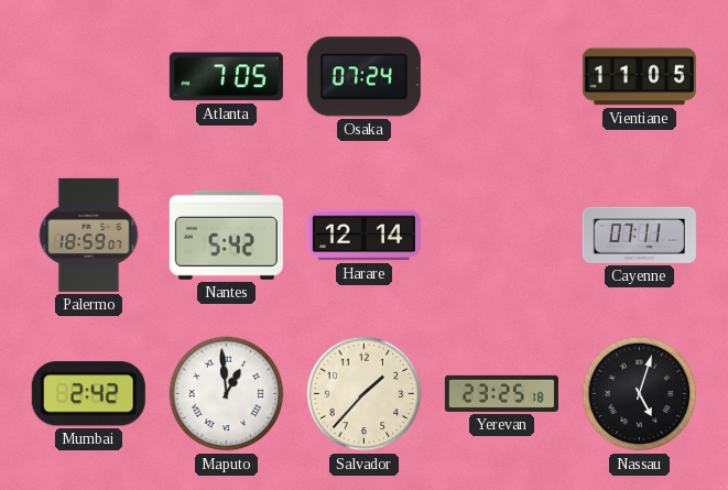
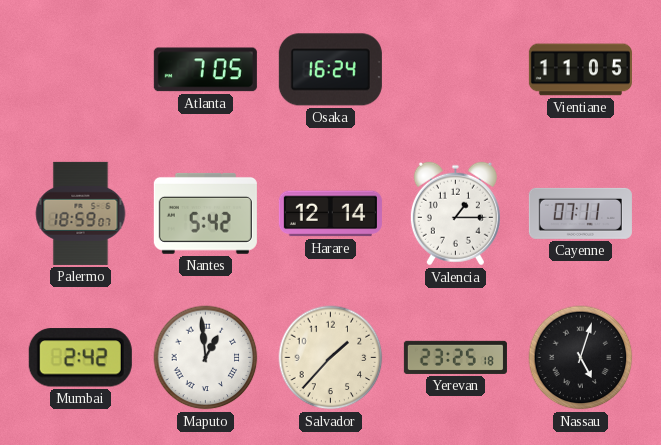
Osaka: 07:24 -> 16:24
Valencia: none -> 1:15
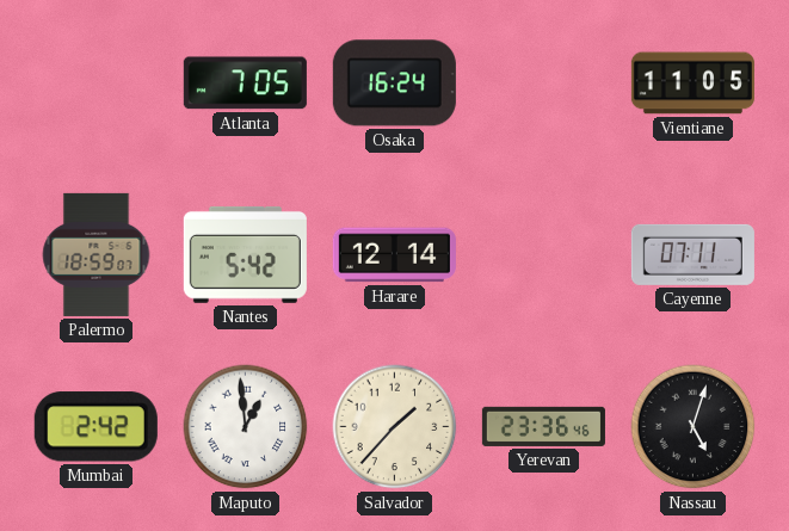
Valencia: 1:15 -> none
Yerevan: 23:25 -> 23:36
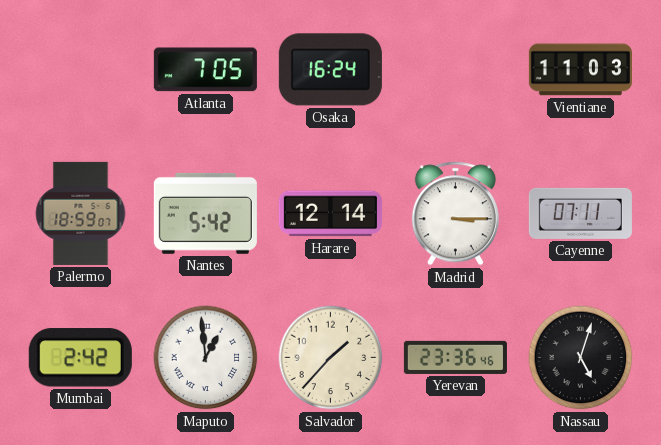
Vientiane: 11:05 -> 11:03
Madrid: none -> 3:15
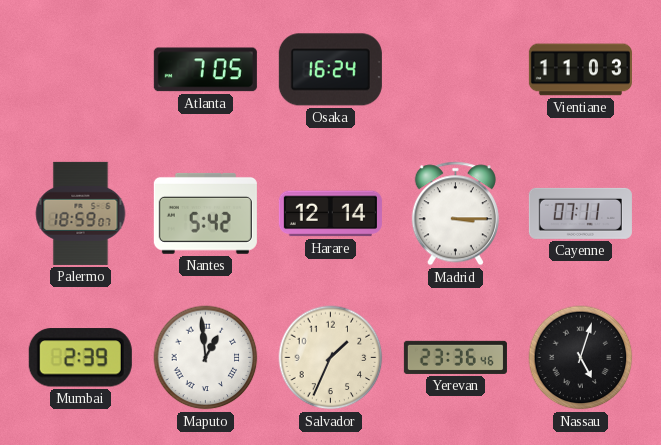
Mumbai: 2:42 -> 2:39
Salvador: 1:37 -> 1:34
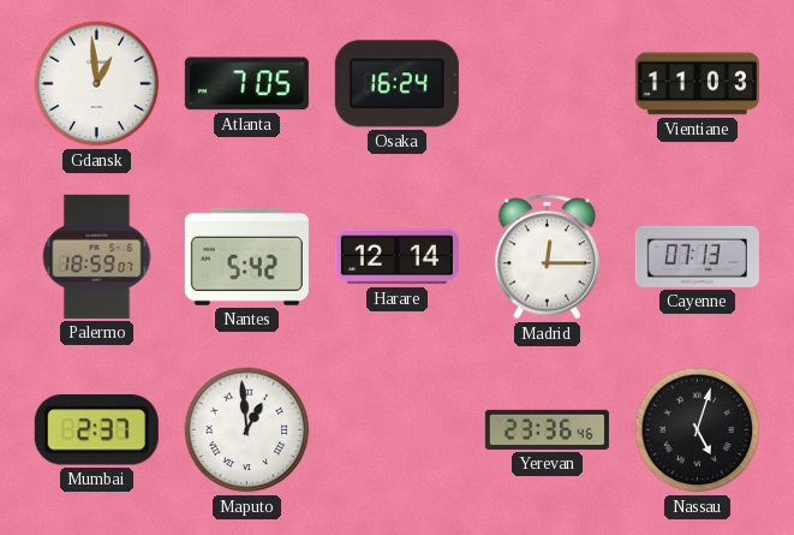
Gdansk: none -> 12:59
Madrid: 3:15 -> 12:15
Cayenne: 07:11 -> 07:13
Mumbai: 2:39 -> 2:37
Salvador: 1:34 -> none
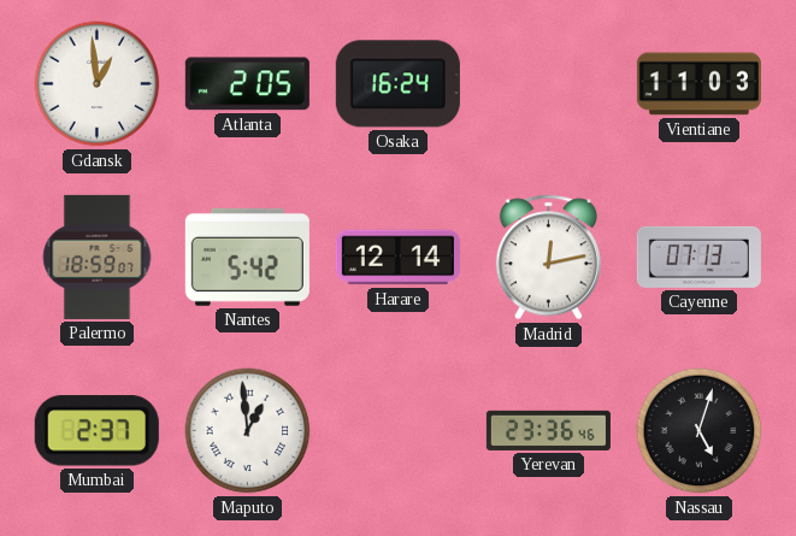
Atlanta: 7:05 -> 2:05
Madrid: 12:15 -> 12:13
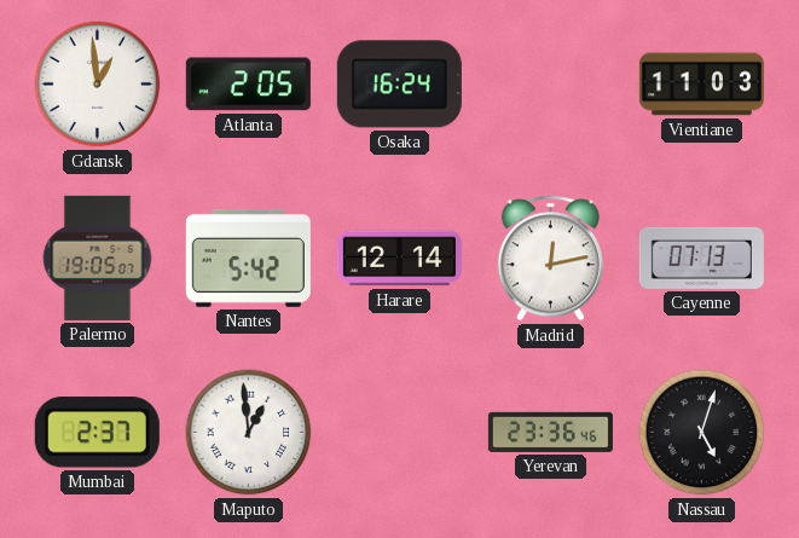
Palermo: 18:59 -> 19:05
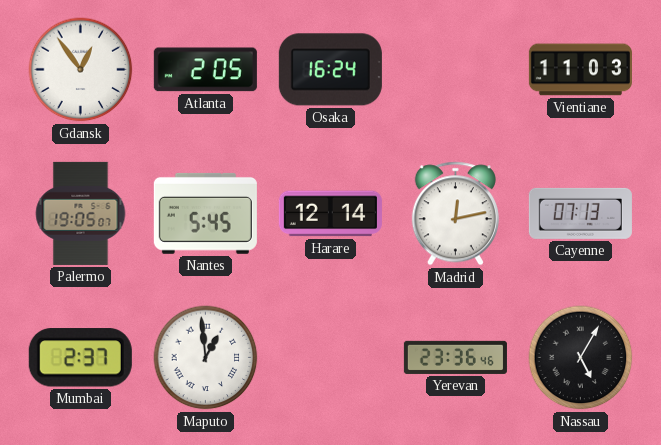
Gdansk: 12:59 -> 12:54
Nantes: 5:42 -> 5:45
Nassau: 5:03 -> 5:05
